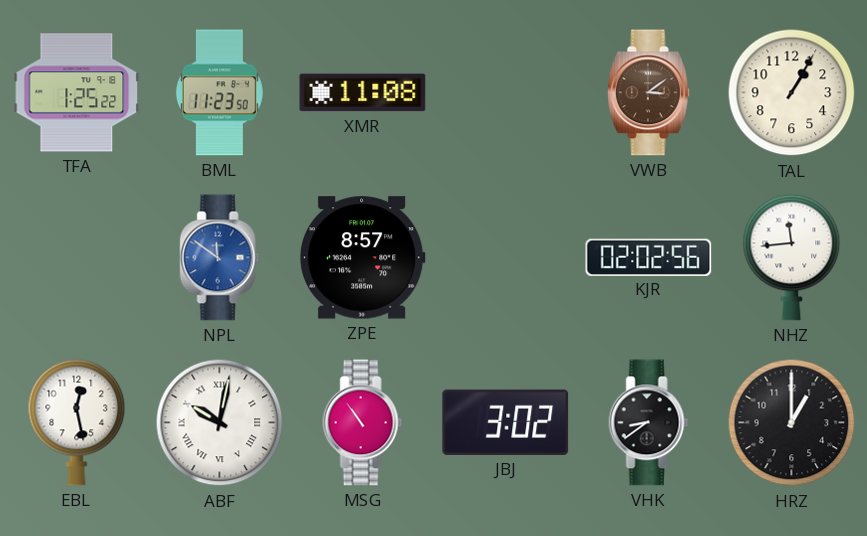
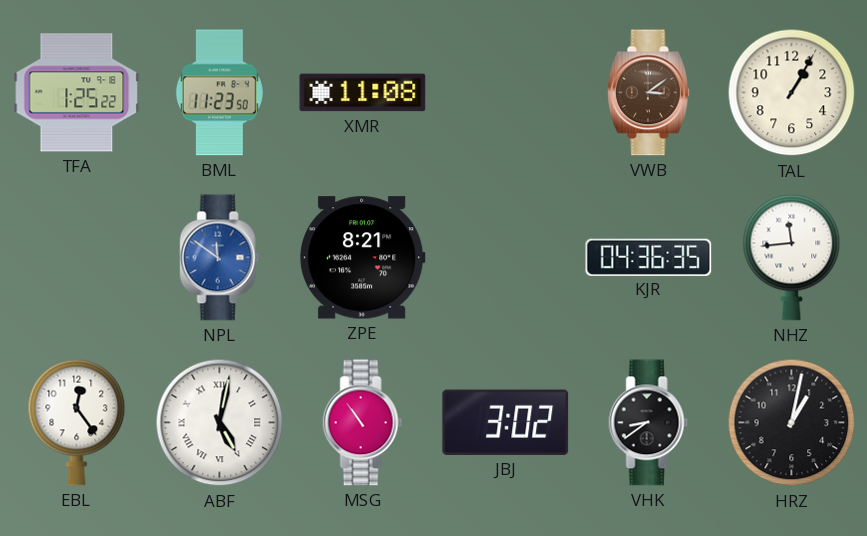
ZPE: 8:57 -> 8:21
KJR: 02:02 -> 04:36
EBL: 12:28 -> 12:24
ABF: 10:02 -> 5:02
HRZ: 1:00 -> 1:02
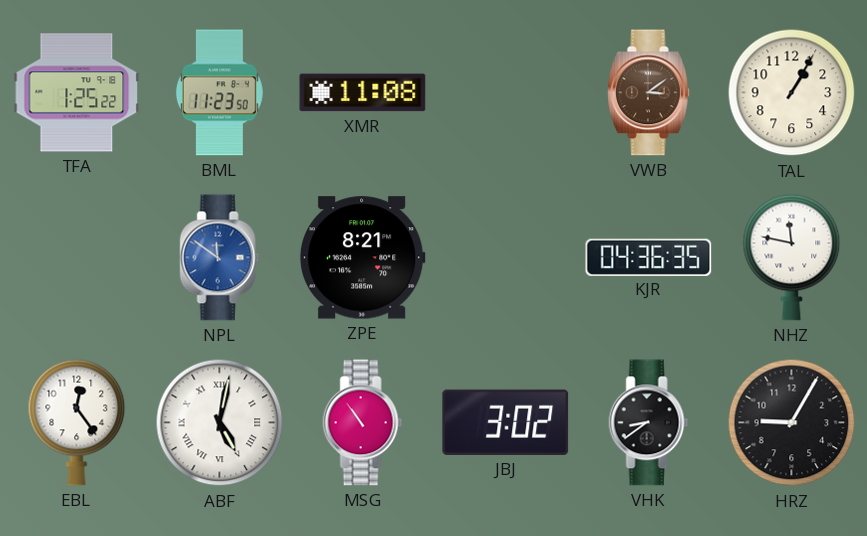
NHZ: 11:44 -> 11:47
HRZ: 1:02 -> 9:05
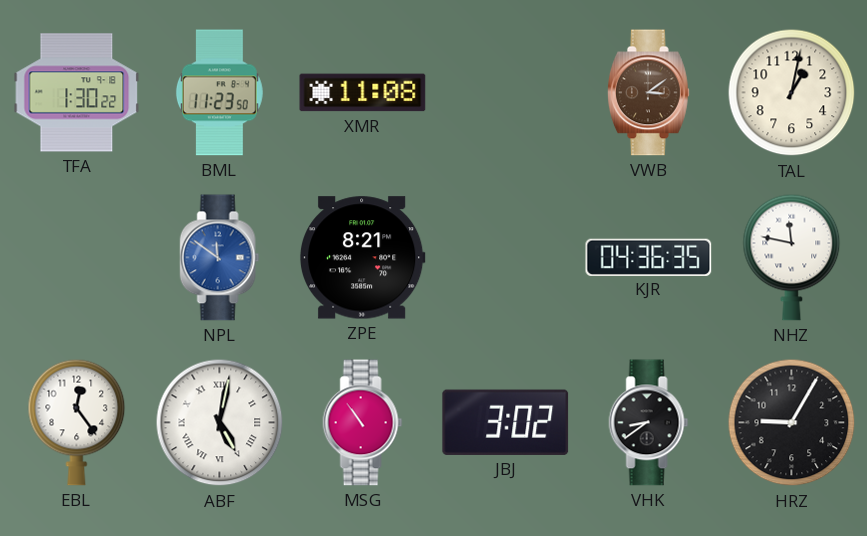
TFA: 1:25 -> 1:30
TAL: 1:05 -> 1:02
